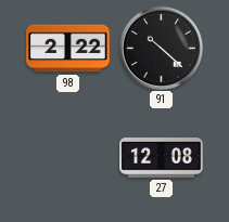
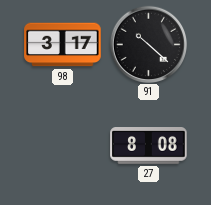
98: 2:22 -> 3:17
27: 12:08 -> 8:08
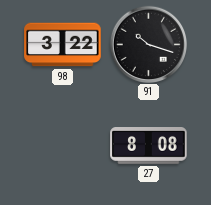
98: 3:17 -> 3:22
91: 10:22 -> 10:18
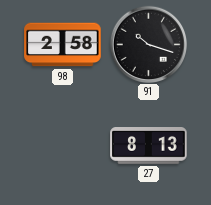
98: 3:22 -> 2:58
27: 8:08 -> 8:13
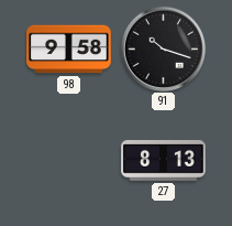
98: 2:58 -> 9:58
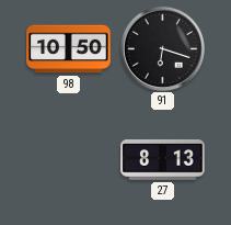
98: 9:58 -> 10:50
91: 10:18 -> 6:18
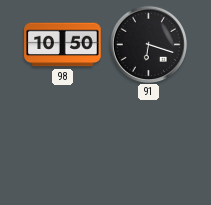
27: 8:13 -> none
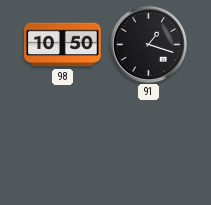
91: 6:18 -> 1:18
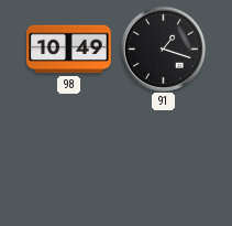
98: 10:50 -> 10:49
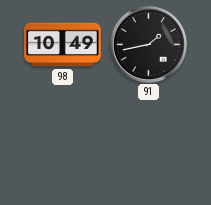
91: 1:18 -> 1:43
